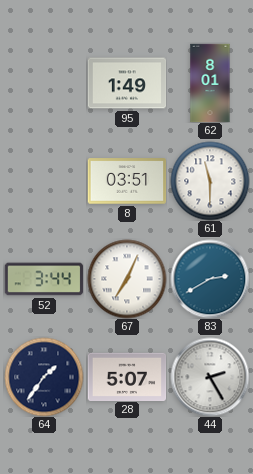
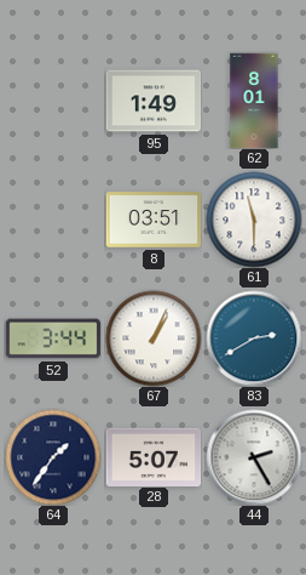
67: 7:04 -> 1:04
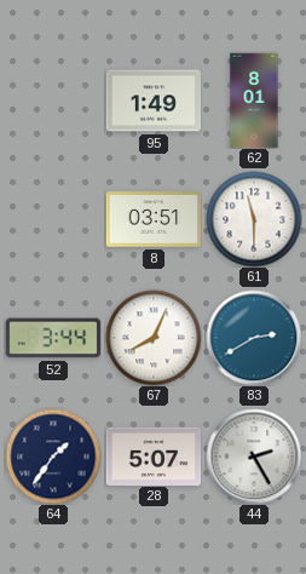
67: 1:04 -> 8:04
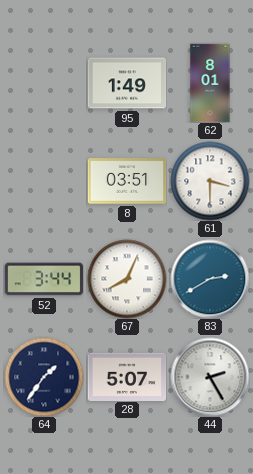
61: 11:30 -> 3:30
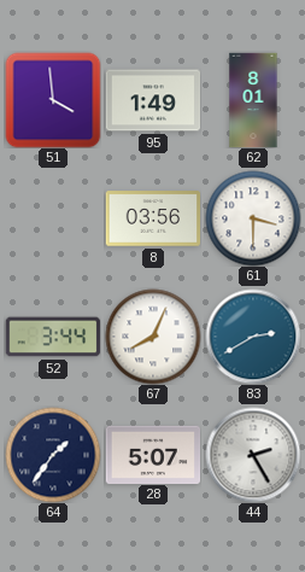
51: none -> 3:59
8: 03:51 -> 03:56
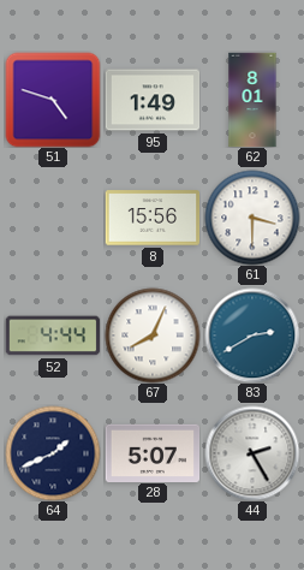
51: 3:59 -> 4:48
8: 03:56 -> 15:56
52: 3:44 -> 4:44
64: 1:36 -> 1:41
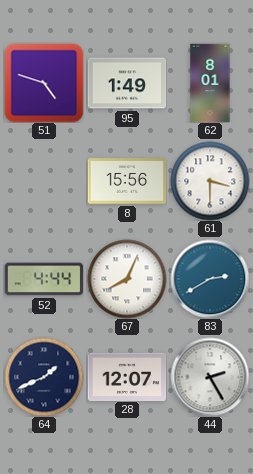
28: 5:07 -> 12:07
